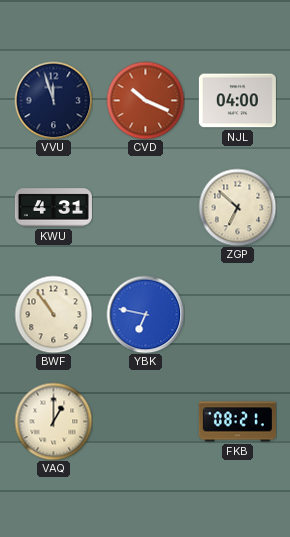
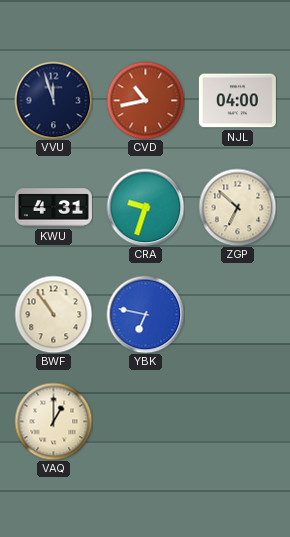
CVD: 10:19 -> 10:43
CRA: none -> 9:33
FKB: 08:21 -> none
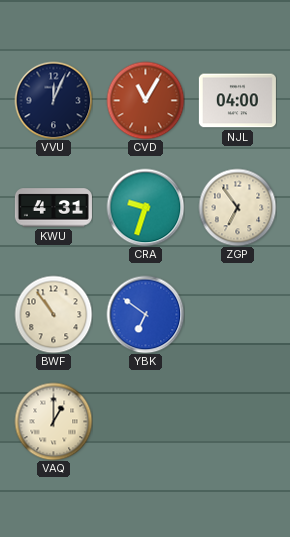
VVU: 11:57 -> 12:04
CVD: 10:43 -> 11:05
ZGP: 6:52 -> 6:54
YBK: 6:47 -> 6:51
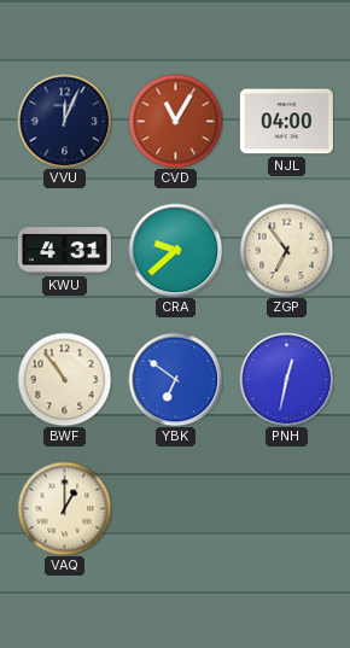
CRA: 9:33 -> 9:38
PNH: none -> 12:32
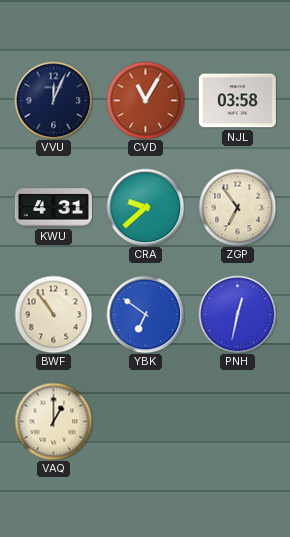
NJL: 04:00 -> 03:58
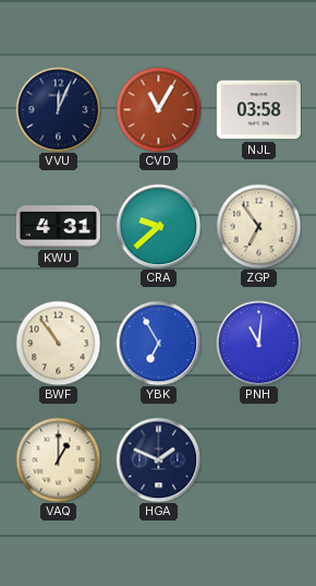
YBK: 6:51 -> 6:55
PNH: 12:32 -> 11:01
HGA: none -> 1:49
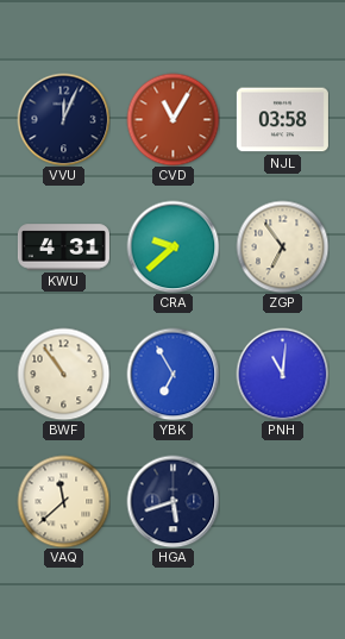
VAQ: 1:00 -> 11:38
HGA: 1:49 -> 5:42
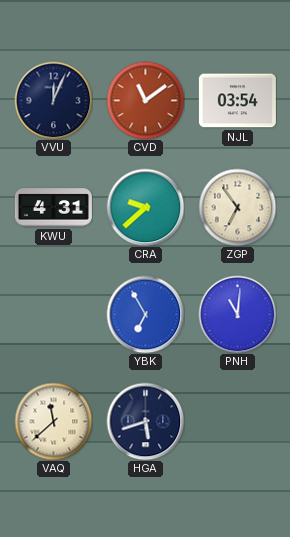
CVD: 11:05 -> 11:09
NJL: 03:58 -> 03:54
BWF: 10:54 -> none
